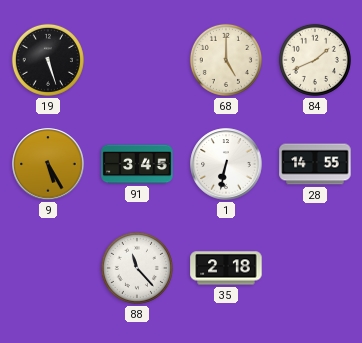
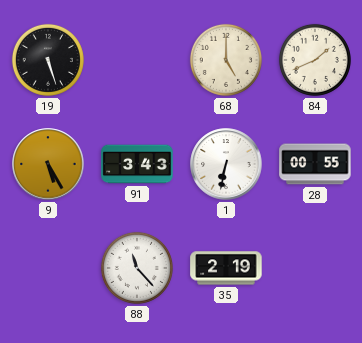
91: 3:45 -> 3:43
28: 14:55 -> 00:55
35: 2:18 -> 2:19
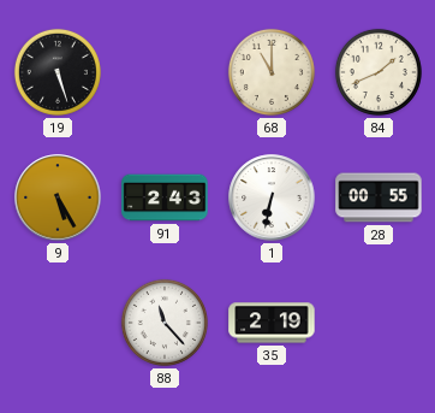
68: 5:00 -> 11:00
91: 3:43 -> 2:43
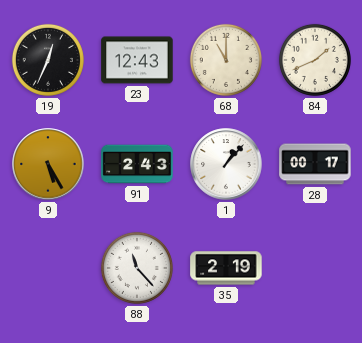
19: 5:27 -> 12:34
23: none -> 12:43
1: 6:32 -> 1:07
28: 00:55 -> 00:17
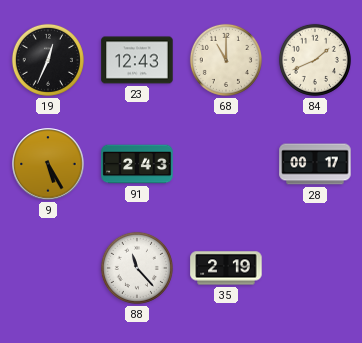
1: 1:07 -> none
